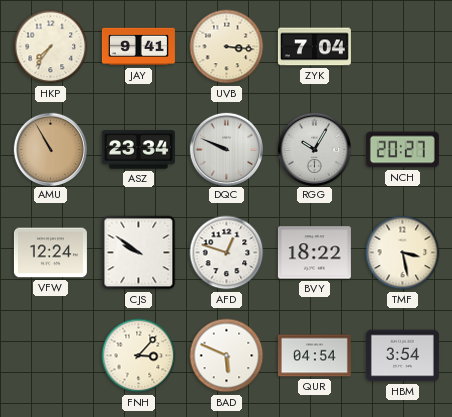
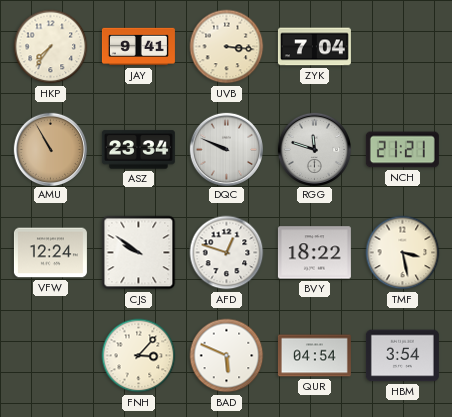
RGG: 10:05 -> 11:48
NCH: 20:27 -> 21:21
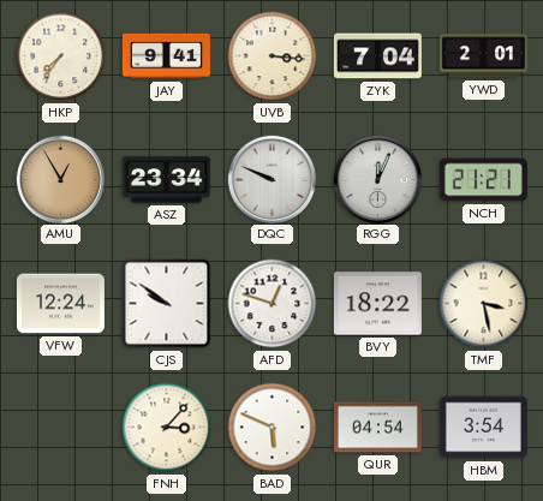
YWD: none -> 2:01
AMU: 10:55 -> 12:55
RGG: 11:48 -> 12:04
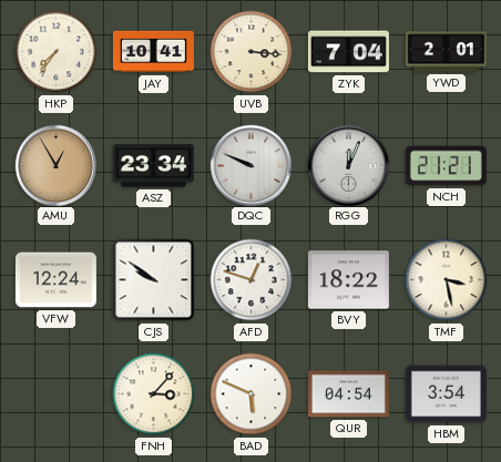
JAY: 9:41 -> 10:41
